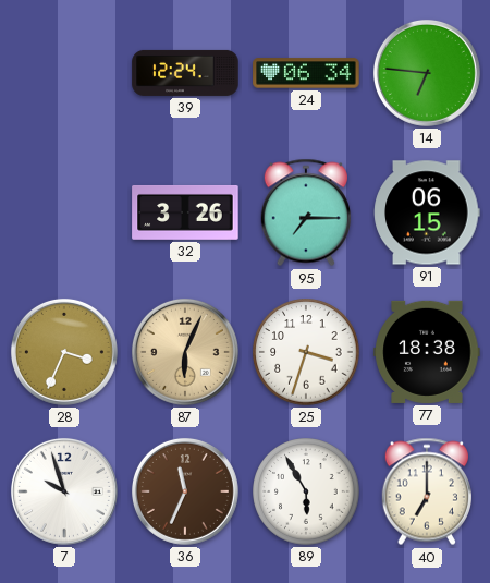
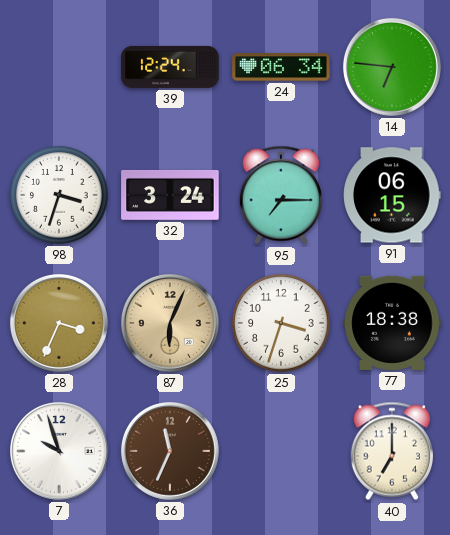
98: none -> 3:33
32: 3:26 -> 3:24
89: 5:55 -> none
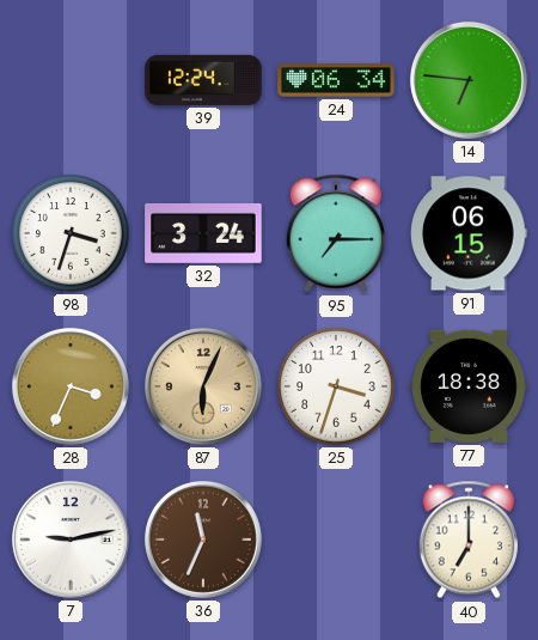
7: 9:57 -> 9:13
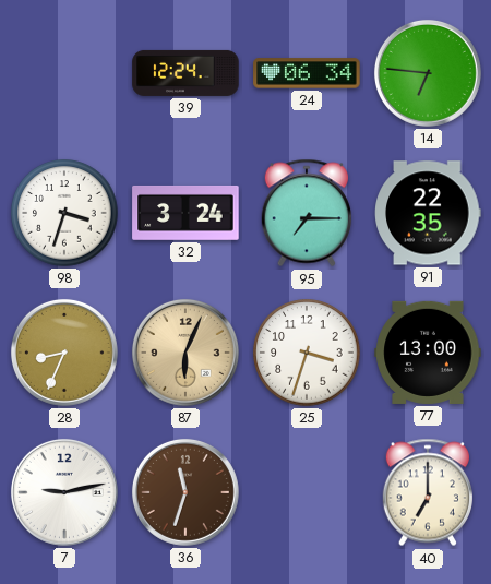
91: 06:15 -> 22:35
28: 3:34 -> 8:34
77: 18:38 -> 13:00
36: 11:34 -> 11:33
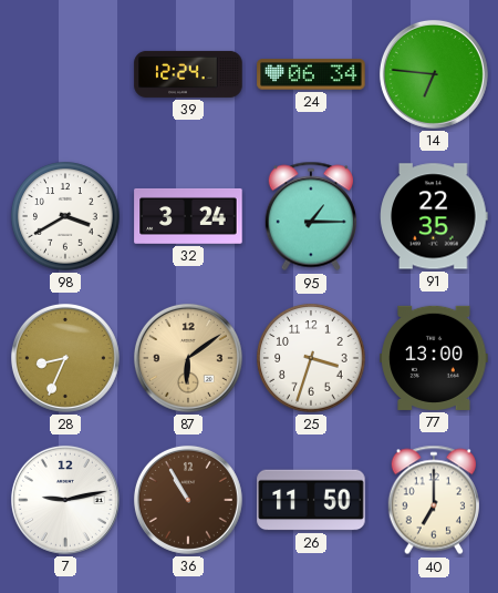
98: 3:33 -> 3:40
95: 7:15 -> 1:15
87: 6:04 -> 6:09
36: 11:33 -> 10:55
26: none -> 11:50
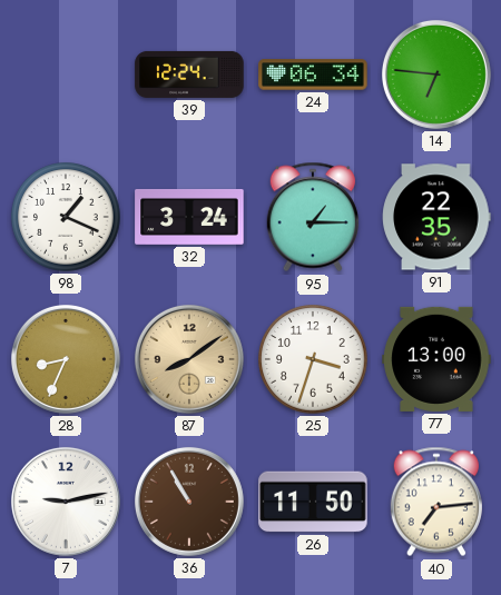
98: 3:40 -> 1:19
87: 6:09 -> 8:09
40: 7:00 -> 7:14
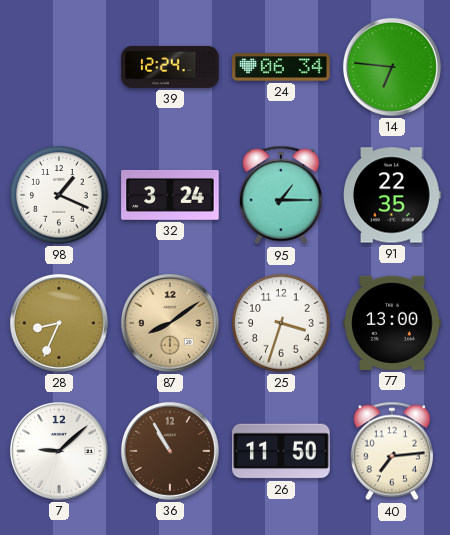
7: 9:13 -> 9:08
